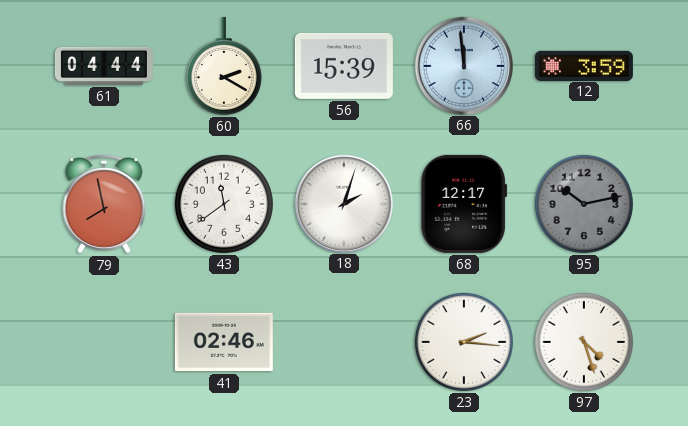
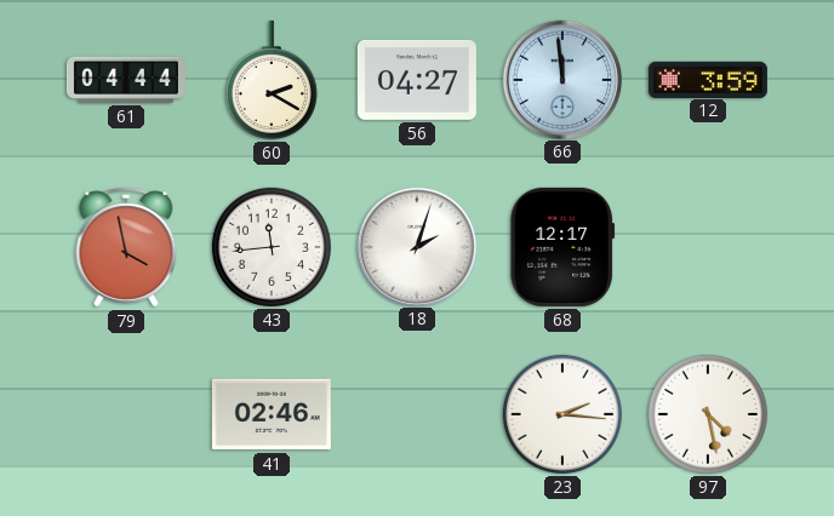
56: 15:39 -> 04:27
79: 7:58 -> 3:58
43: 11:39 -> 11:44
95: 10:13 -> none
97: 4:27 -> 4:28
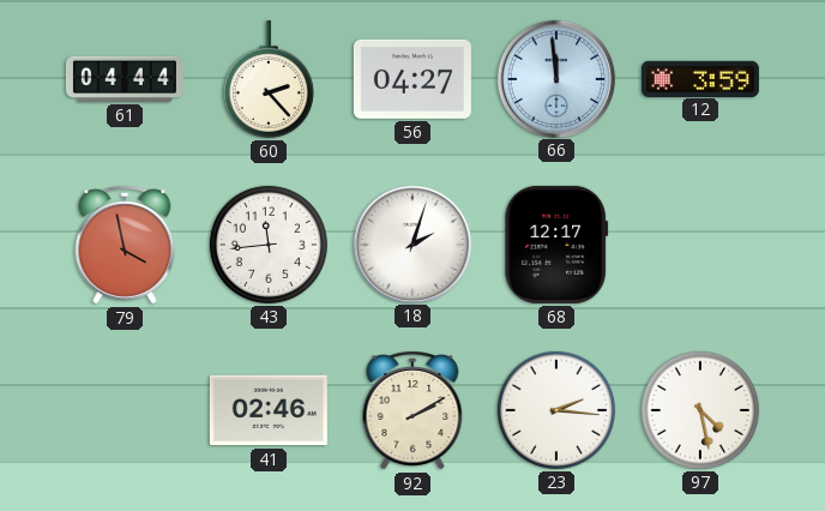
60: 2:20 -> 2:23
92: none -> 2:10
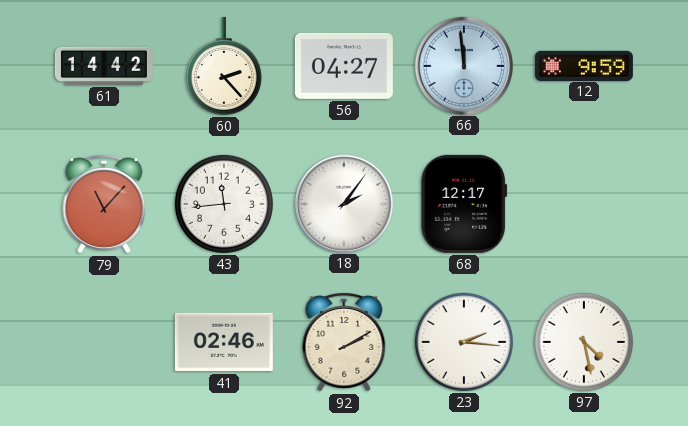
61: 04:44 -> 14:42
12: 3:59 -> 9:59
79: 3:58 -> 11:07
18: 2:03 -> 2:06
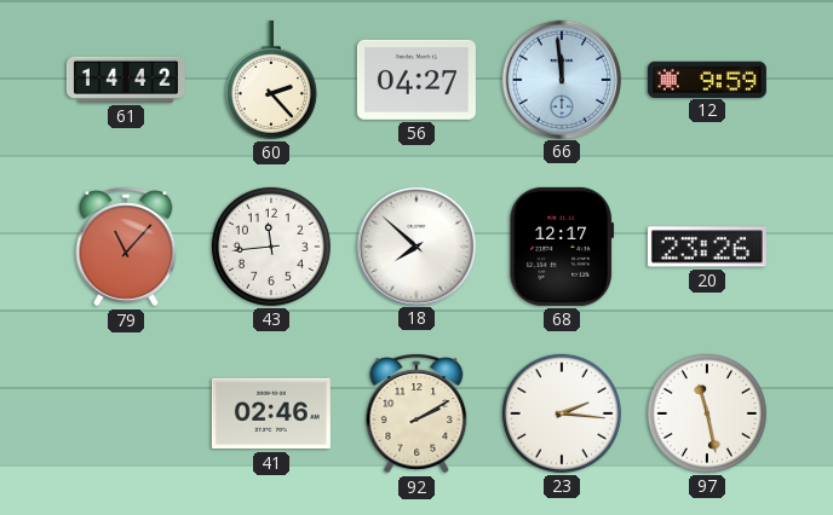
18: 2:06 -> 7:52
20: none -> 23:26
97: 4:28 -> 11:28
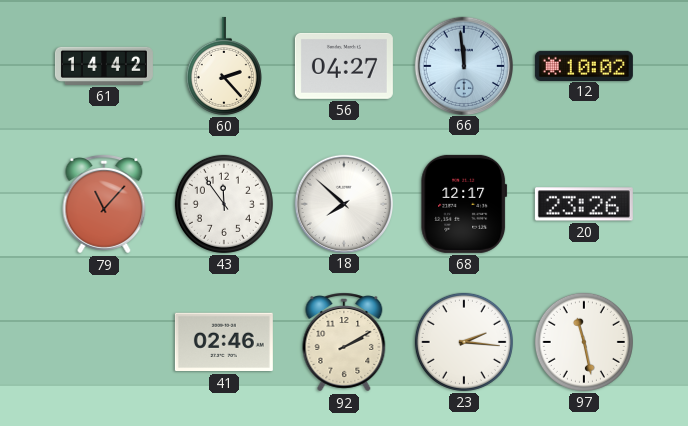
12: 9:59 -> 10:02
43: 11:44 -> 11:54
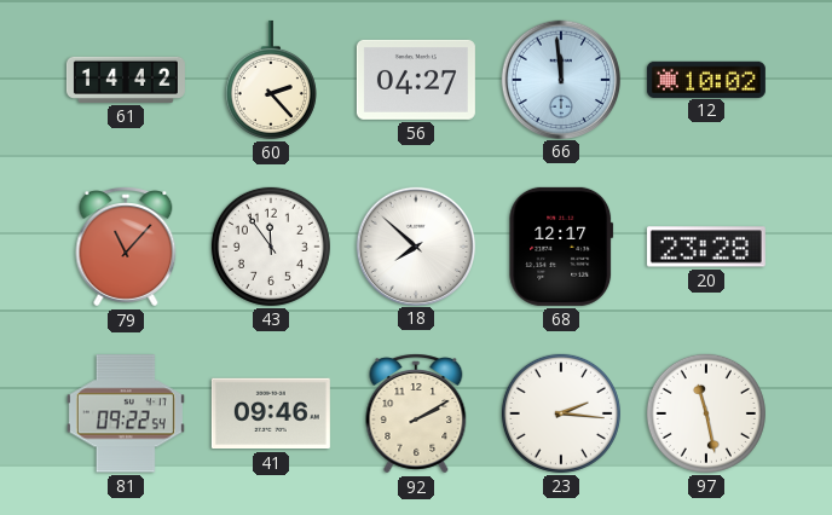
20: 23:26 -> 23:28
81: none -> 09:22
41: 02:46 -> 09:46
